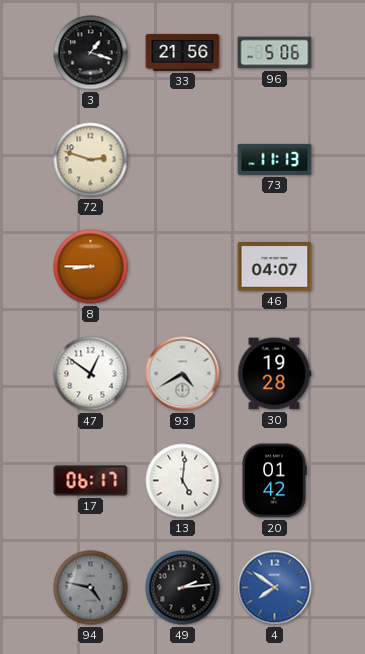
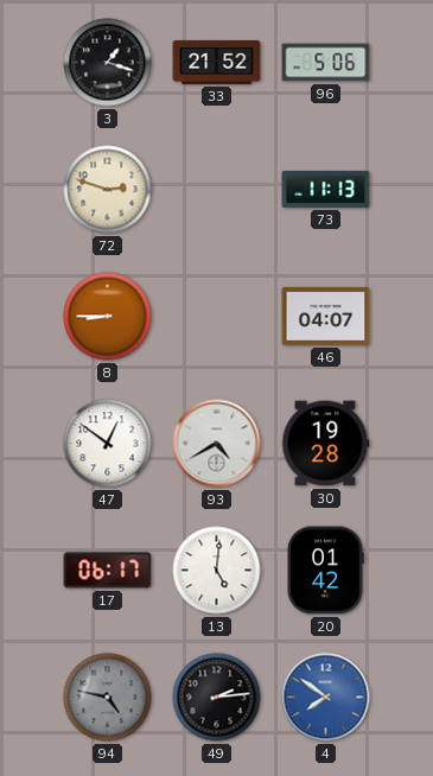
33: 21:56 -> 21:52
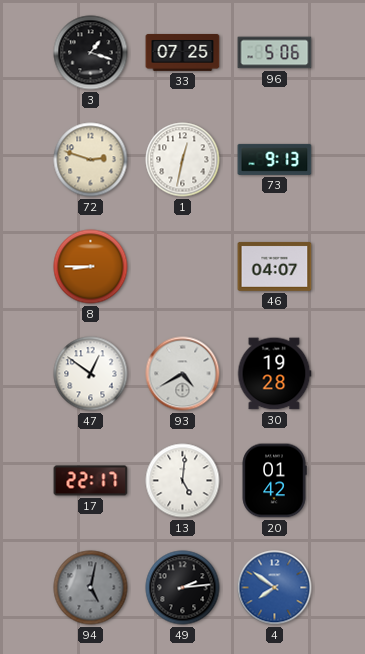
33: 21:52 -> 07:25
1: none -> 12:32
73: 11:13 -> 9:13
17: 06:17 -> 22:17
94: 4:47 -> 5:02
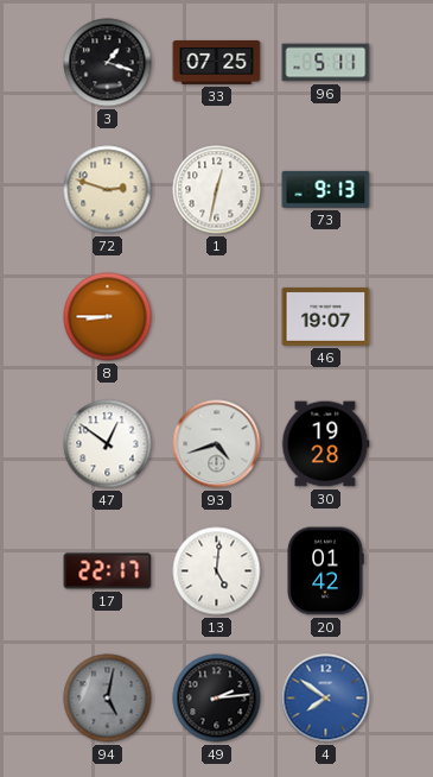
96: 5:06 -> 5:11
46: 04:07 -> 19:07
93: 4:40 -> 4:42
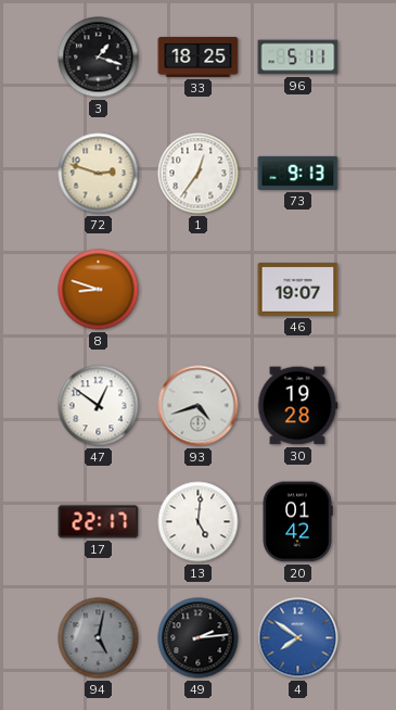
33: 07:25 -> 18:25
1: 12:32 -> 12:36
8: 8:45 -> 8:48
